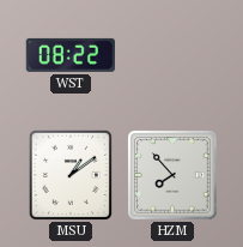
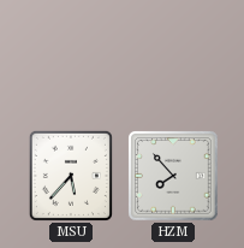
WST: 08:22 -> none
MSU: 1:09 -> 5:37
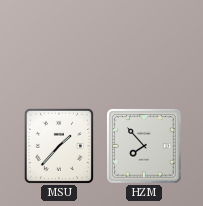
MSU: 5:37 -> 1:37
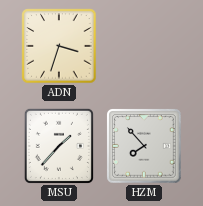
ADN: none -> 3:33
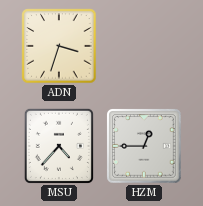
MSU: 1:37 -> 4:37
HZM: 7:53 -> 12:45
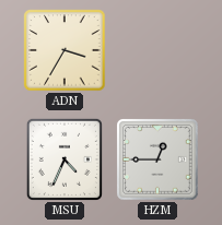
ADN: 3:33 -> 3:35
MSU: 4:37 -> 4:34
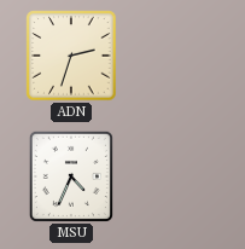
ADN: 3:35 -> 2:33
HZM: 12:45 -> none
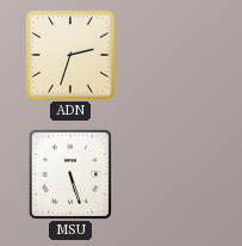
MSU: 4:34 -> 5:27
